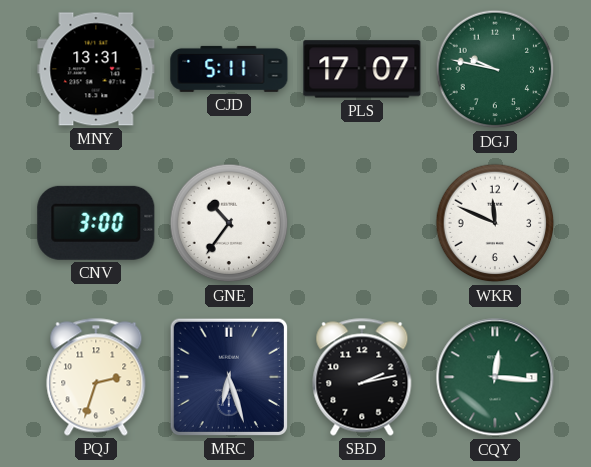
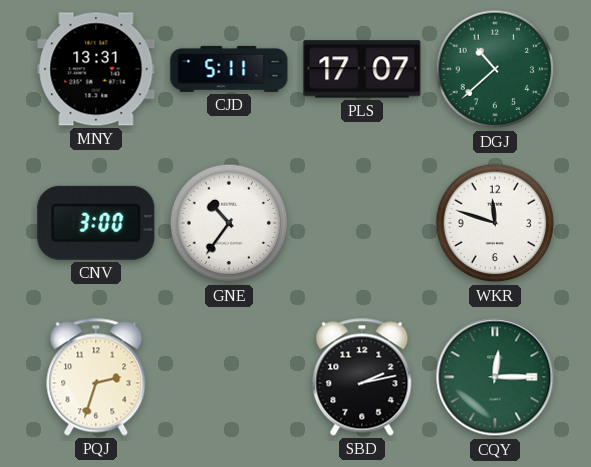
DGJ: 9:47 -> 10:38
WKR: 11:49 -> 11:48
MRC: 6:27 -> none
CQY: 12:16 -> 12:15
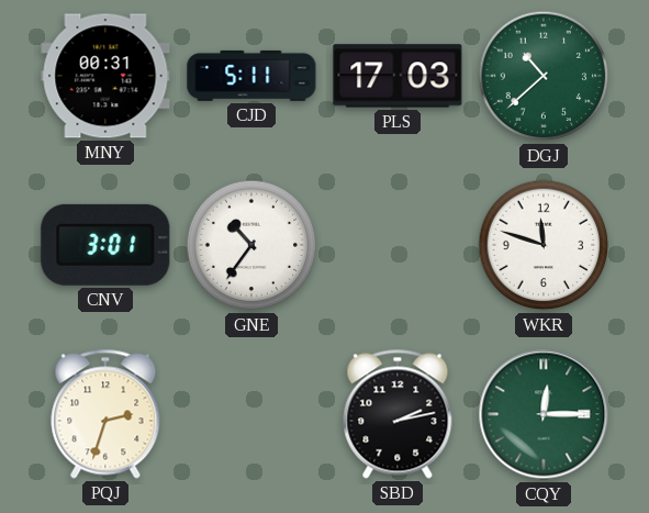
MNY: 13:31 -> 00:31
PLS: 17:07 -> 17:03
CNV: 3:00 -> 3:01
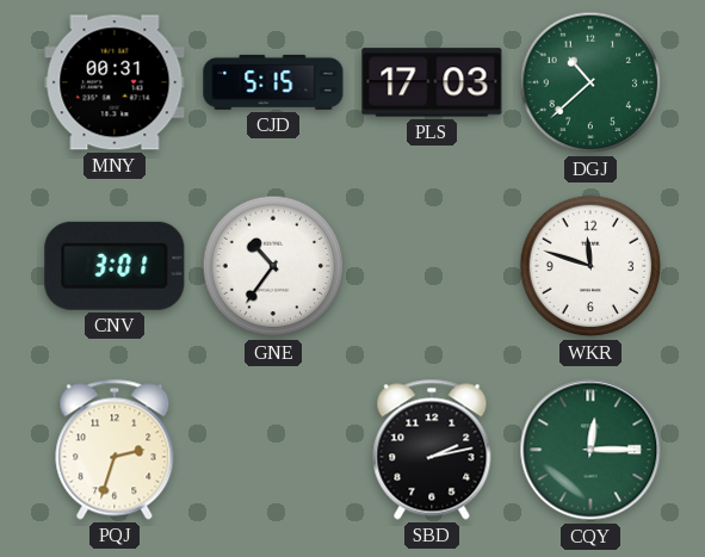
CJD: 5:11 -> 5:15
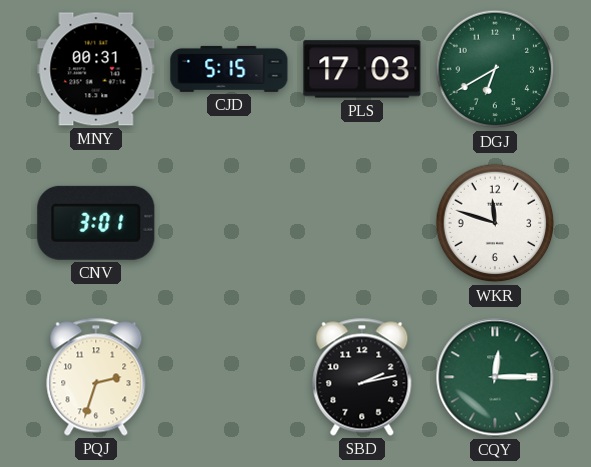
DGJ: 10:38 -> 6:40
GNE: 10:36 -> none
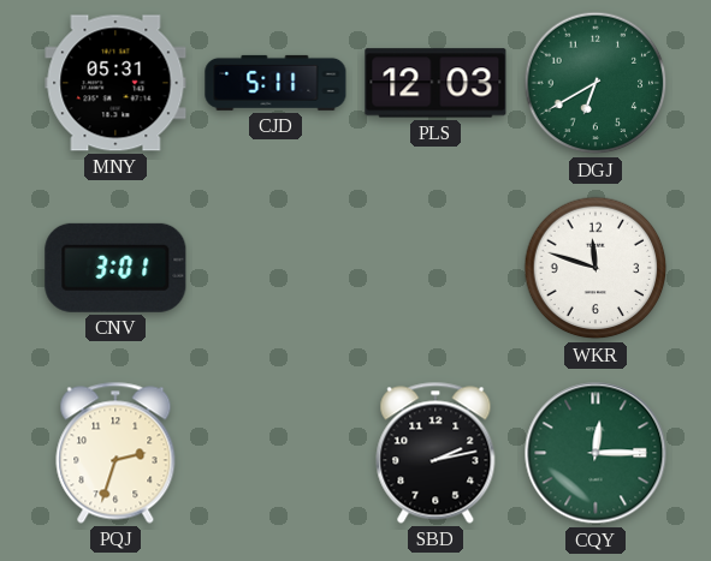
MNY: 00:31 -> 05:31
CJD: 5:15 -> 5:11
PLS: 17:03 -> 12:03
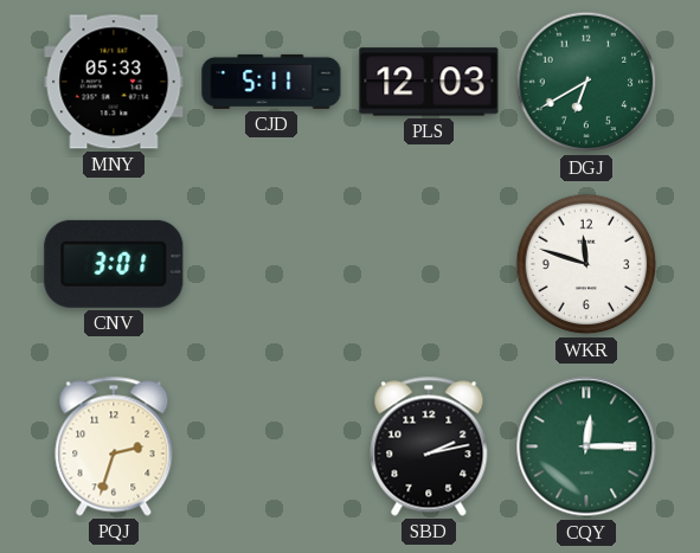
MNY: 05:31 -> 05:33
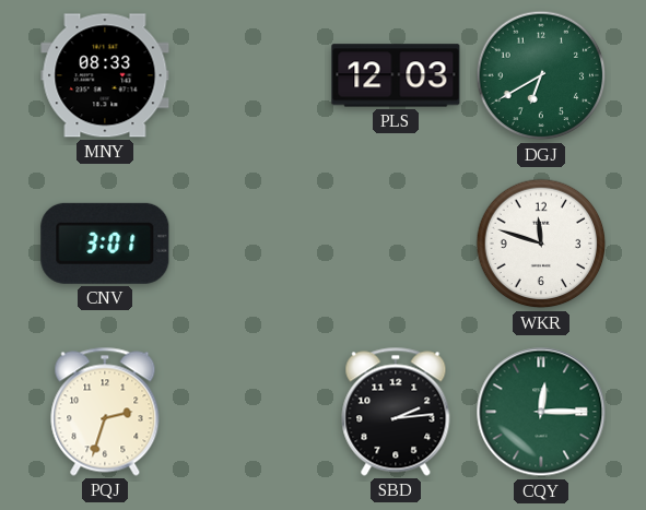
MNY: 05:33 -> 08:33
CJD: 5:11 -> none
SBD: 2:13 -> 2:14
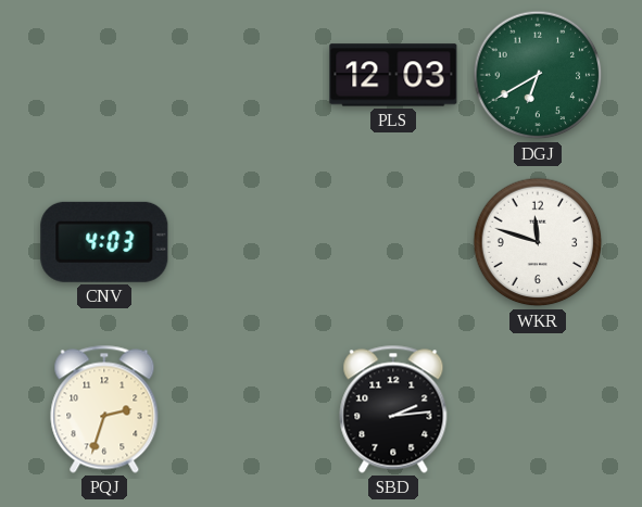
MNY: 08:33 -> none
CNV: 3:01 -> 4:03
CQY: 12:15 -> none
